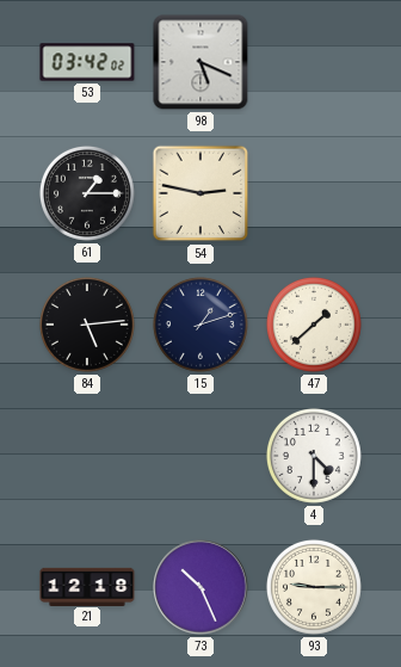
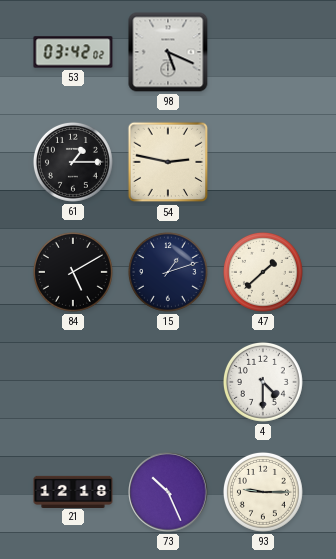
84: 5:14 -> 5:10
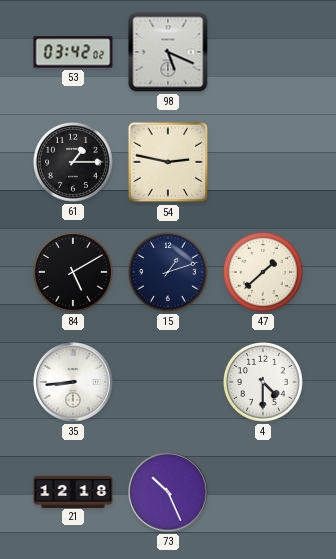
35: none -> 8:44
93: 9:15 -> none
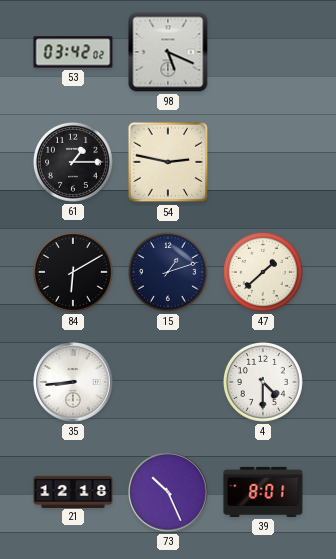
84: 5:10 -> 6:10
39: none -> 8:01
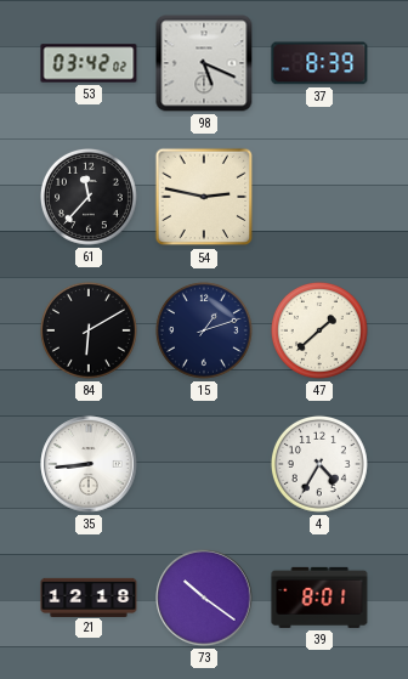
37: none -> 8:39
61: 1:15 -> 11:37
4: 4:30 -> 4:35
73: 10:26 -> 10:21
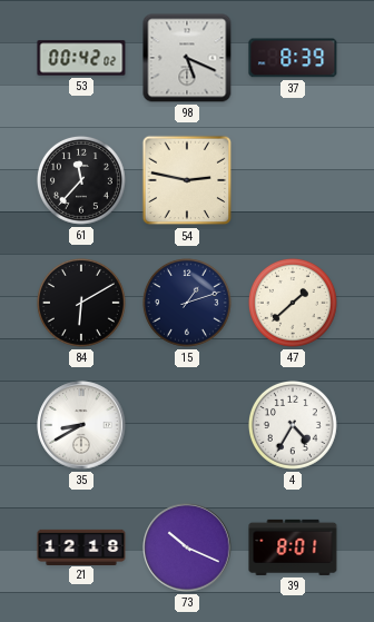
53: 03:42 -> 00:42
35: 8:44 -> 8:40
73: 10:21 -> 10:19
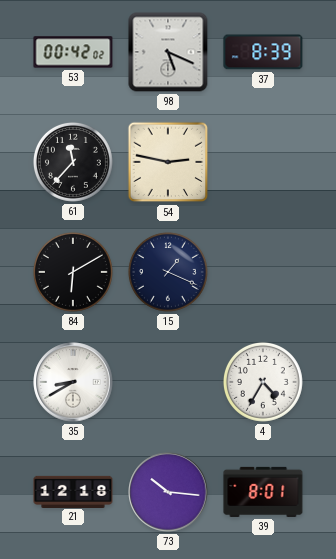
15: 1:12 -> 1:19
47: 1:38 -> none
73: 10:19 -> 10:16
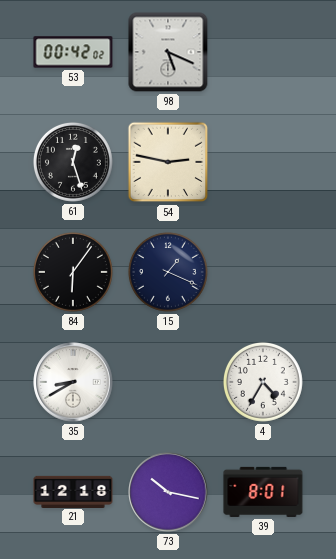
37: 8:39 -> none
61: 11:37 -> 12:27
84: 6:10 -> 6:06
73: 10:16 -> 10:17
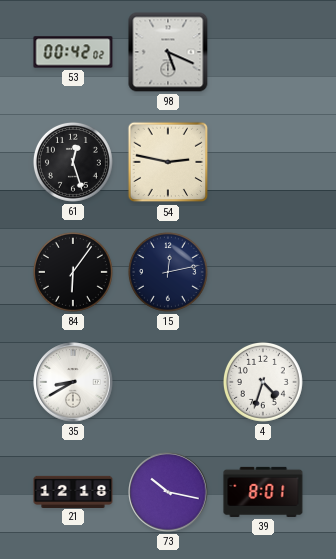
15: 1:19 -> 12:13
4: 4:35 -> 4:33
